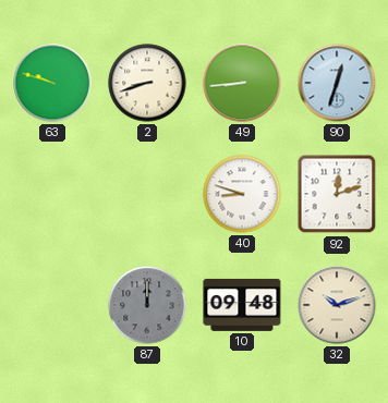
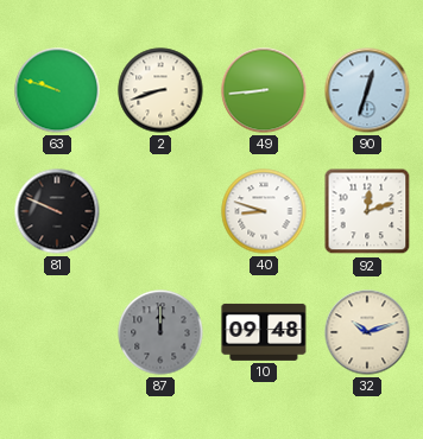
81: none -> 9:49
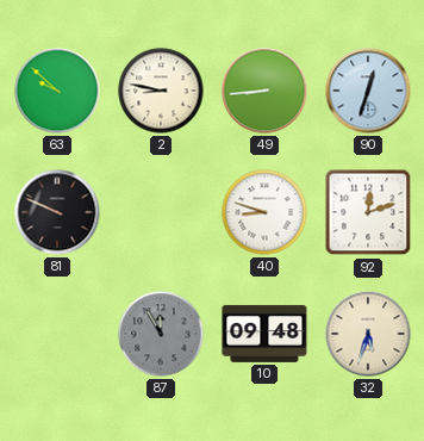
63: 9:48 -> 9:52
2: 8:42 -> 8:47
87: 12:00 -> 11:55
32: 10:12 -> 5:33
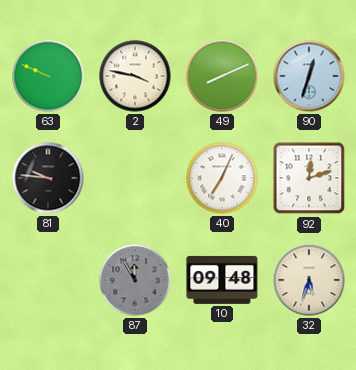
63: 9:52 -> 9:49
2: 8:47 -> 3:47
49: 8:44 -> 8:11
81: 9:49 -> 9:46
40: 8:48 -> 7:04
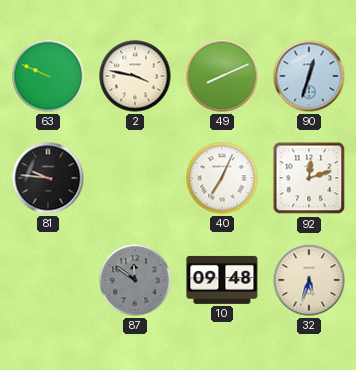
87: 11:55 -> 11:51
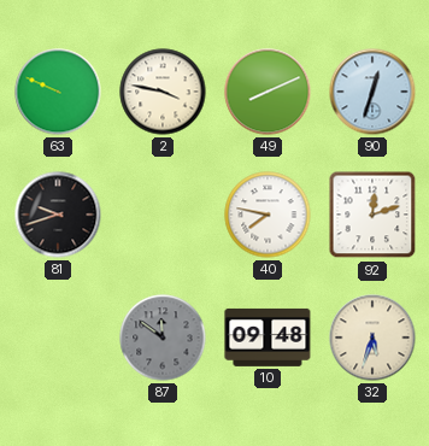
81: 9:46 -> 9:42
40: 7:04 -> 7:47
